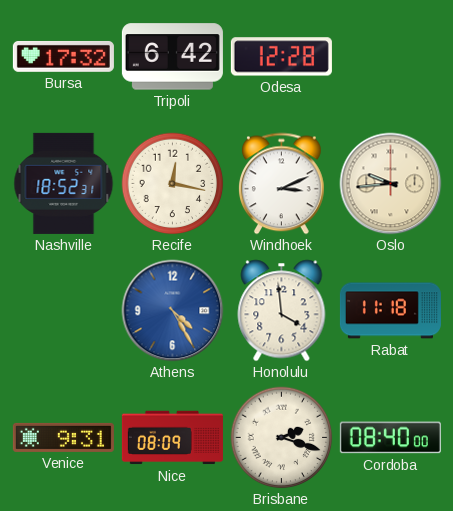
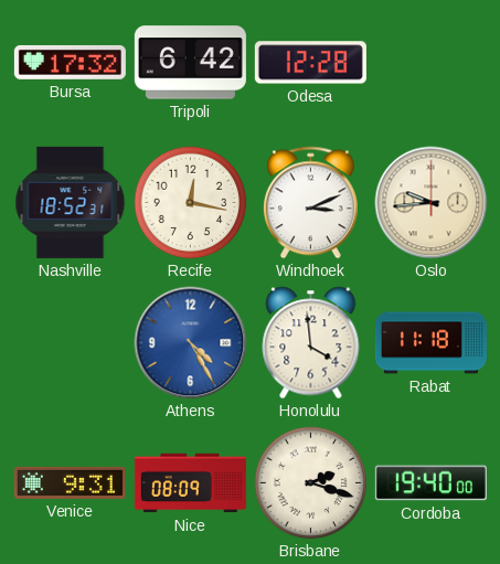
Cordoba: 08:40 -> 19:40
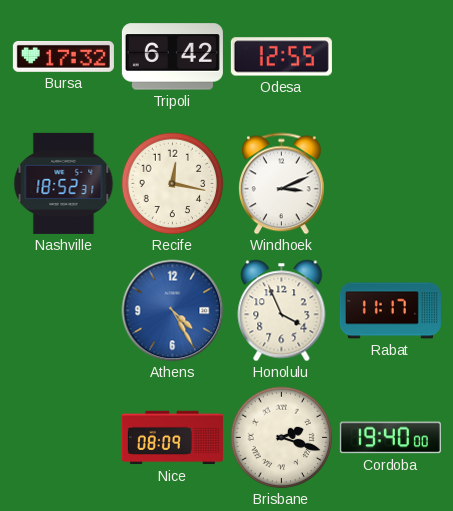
Odesa: 12:28 -> 12:55
Oslo: 9:44 -> none
Honolulu: 3:59 -> 3:56
Rabat: 11:18 -> 11:17
Venice: 9:31 -> none
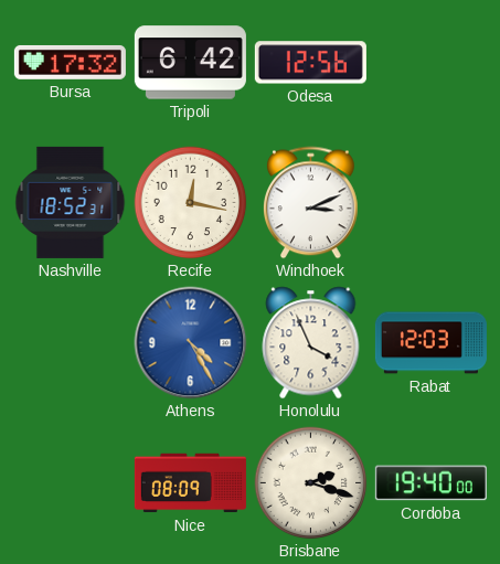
Odesa: 12:55 -> 12:56
Rabat: 11:17 -> 12:03
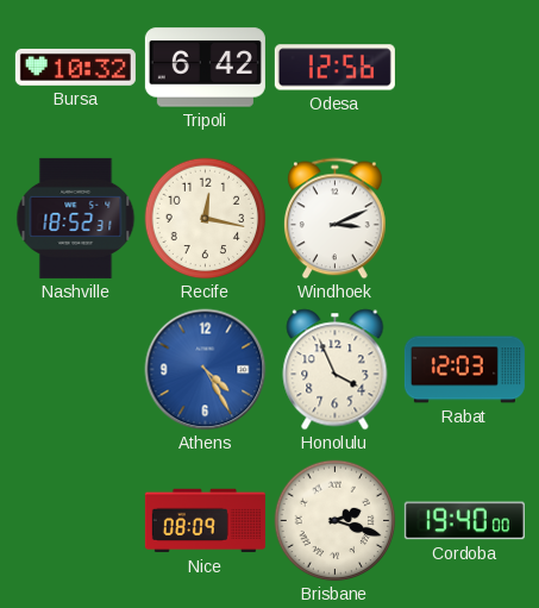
Bursa: 17:32 -> 10:32
